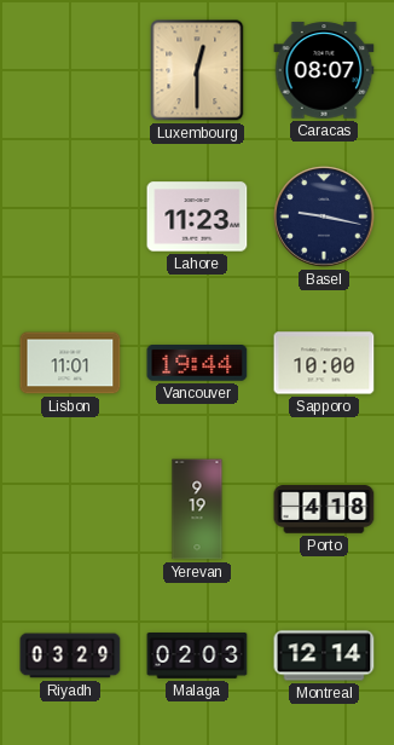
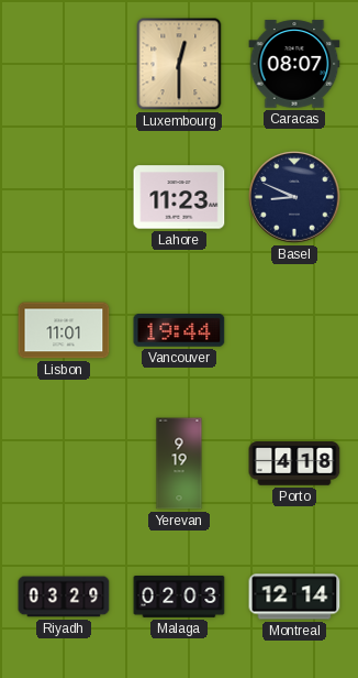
Basel: 9:17 -> 8:49
Sapporo: 10:00 -> none
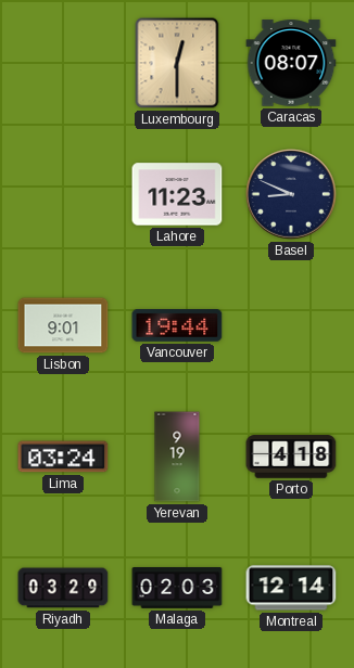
Lisbon: 11:01 -> 9:01
Lima: none -> 03:24
